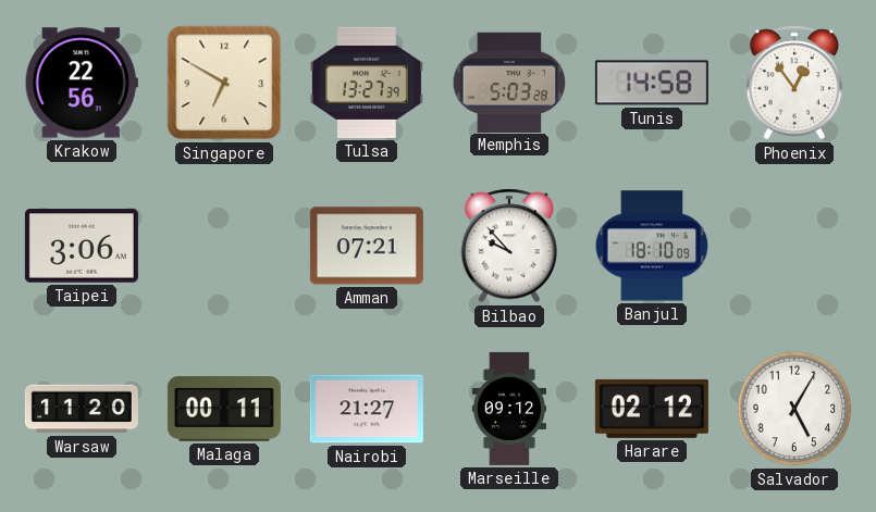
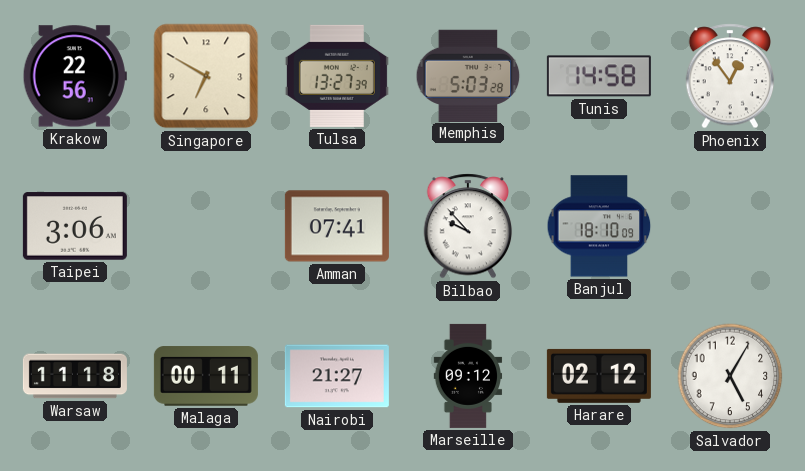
Amman: 07:21 -> 07:41
Warsaw: 11:20 -> 11:18
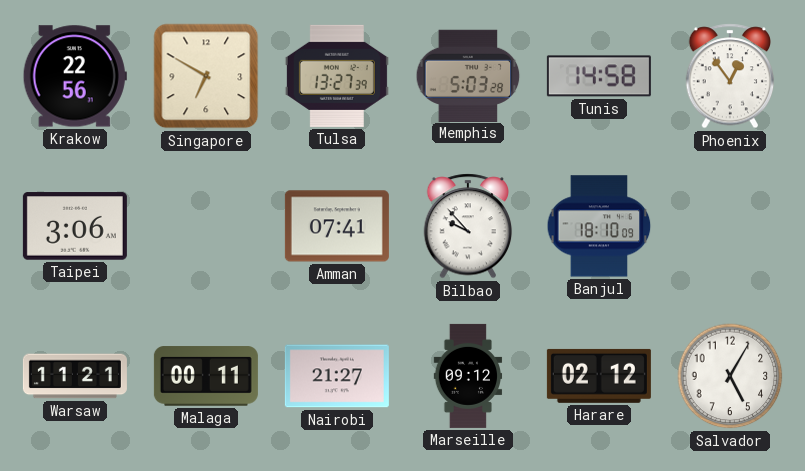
Warsaw: 11:18 -> 11:21
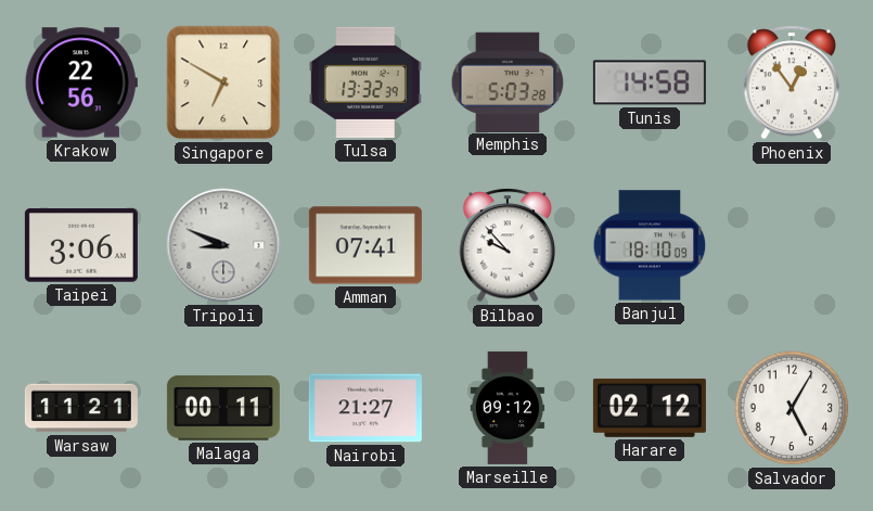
Tulsa: 13:27 -> 13:32
Tripoli: none -> 8:49
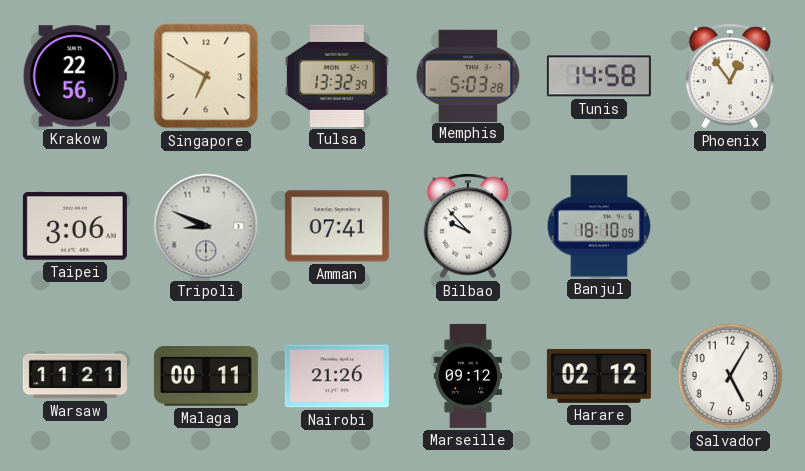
Nairobi: 21:27 -> 21:26
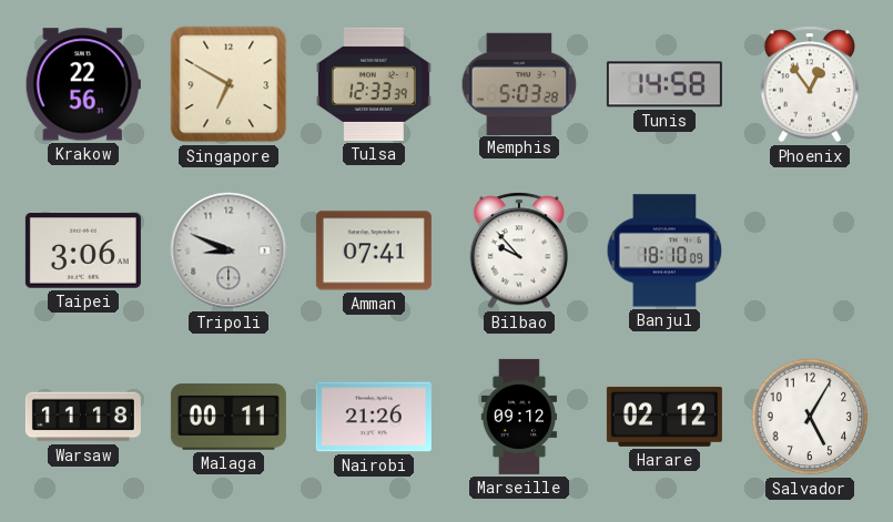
Tulsa: 13:32 -> 12:33
Warsaw: 11:21 -> 11:18
